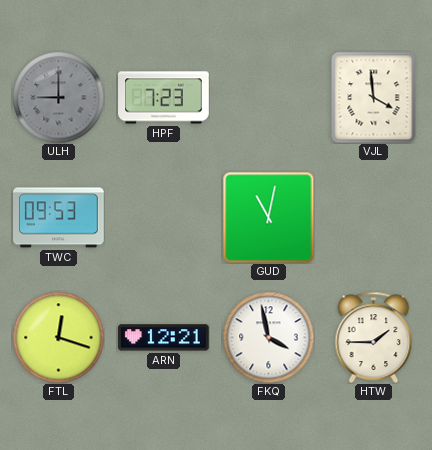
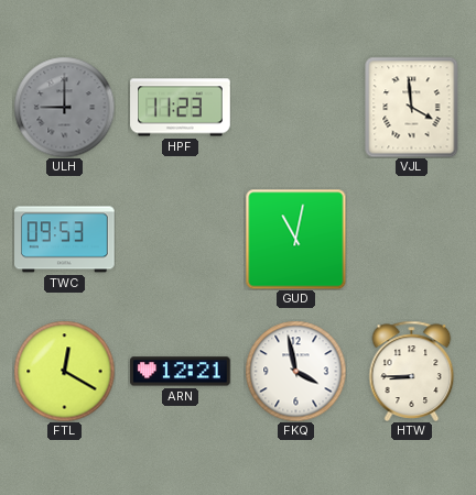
HPF: 7:23 -> 11:23
FTL: 12:18 -> 12:20
HTW: 1:45 -> 8:45
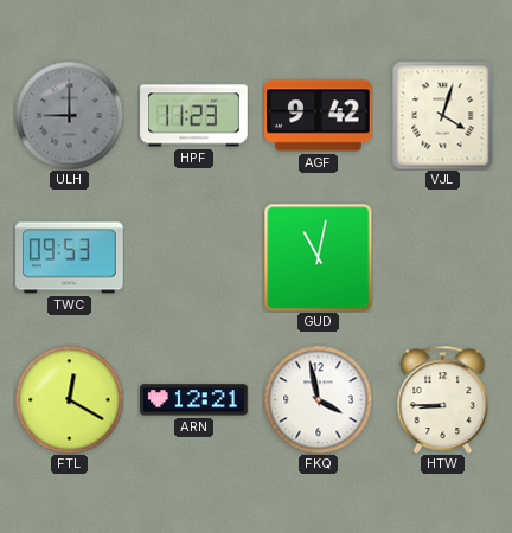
AGF: none -> 9:42
VJL: 3:59 -> 4:03
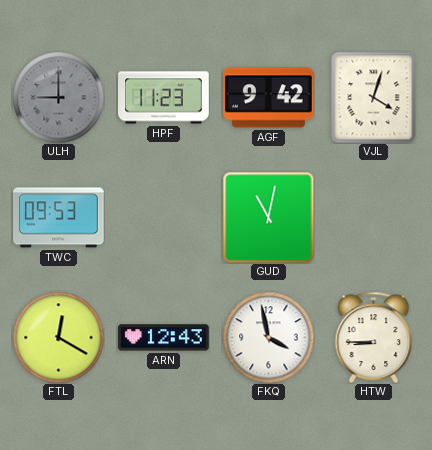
ARN: 12:21 -> 12:43
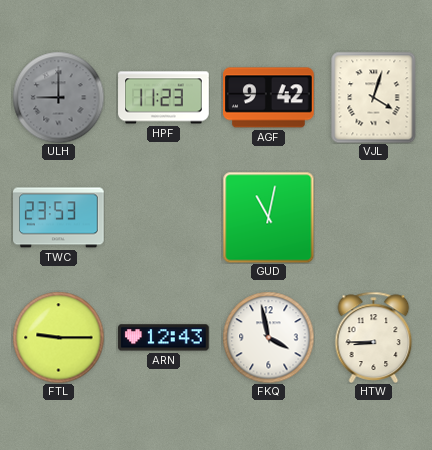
TWC: 09:53 -> 23:53
FTL: 12:20 -> 9:15
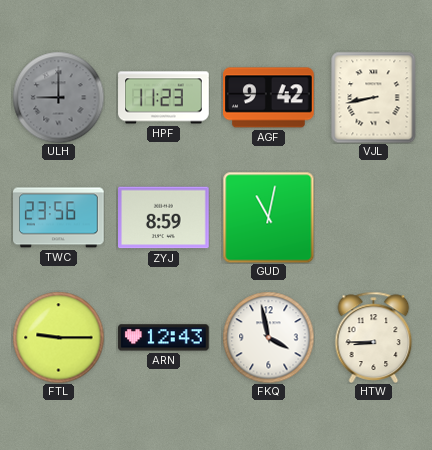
VJL: 4:03 -> 8:43
TWC: 23:53 -> 23:56
ZYJ: none -> 8:59
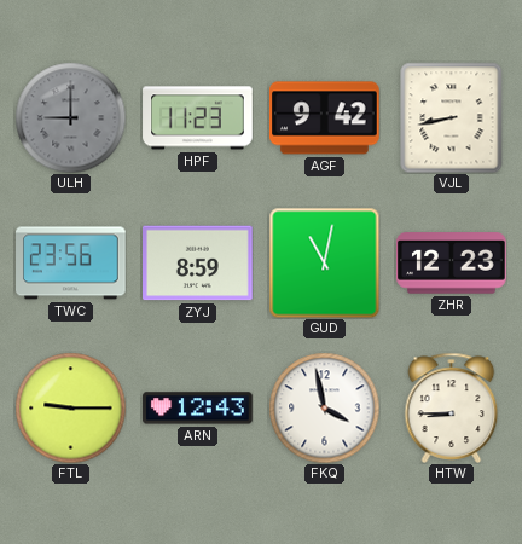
ZHR: none -> 12:23
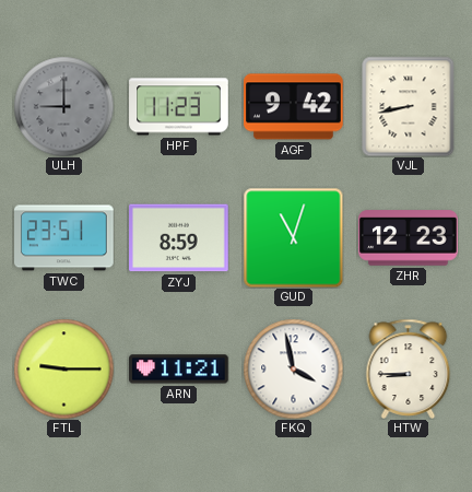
TWC: 23:56 -> 23:51
GUD: 11:02 -> 11:03
ARN: 12:43 -> 11:21
